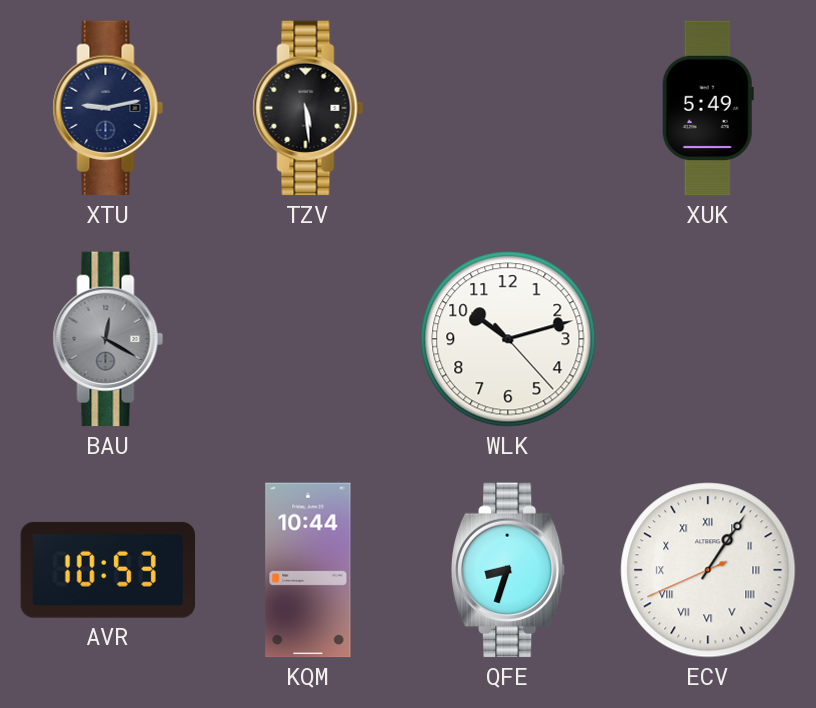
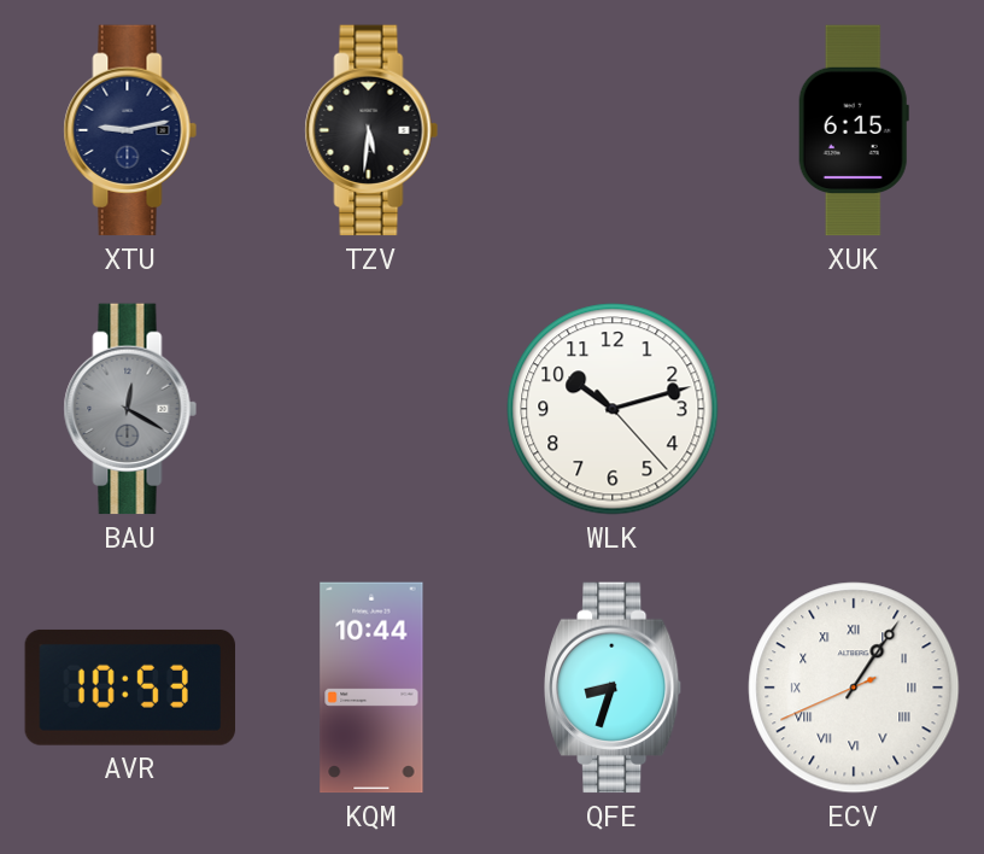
TZV: 5:29 -> 5:31
XUK: 5:49 -> 6:15
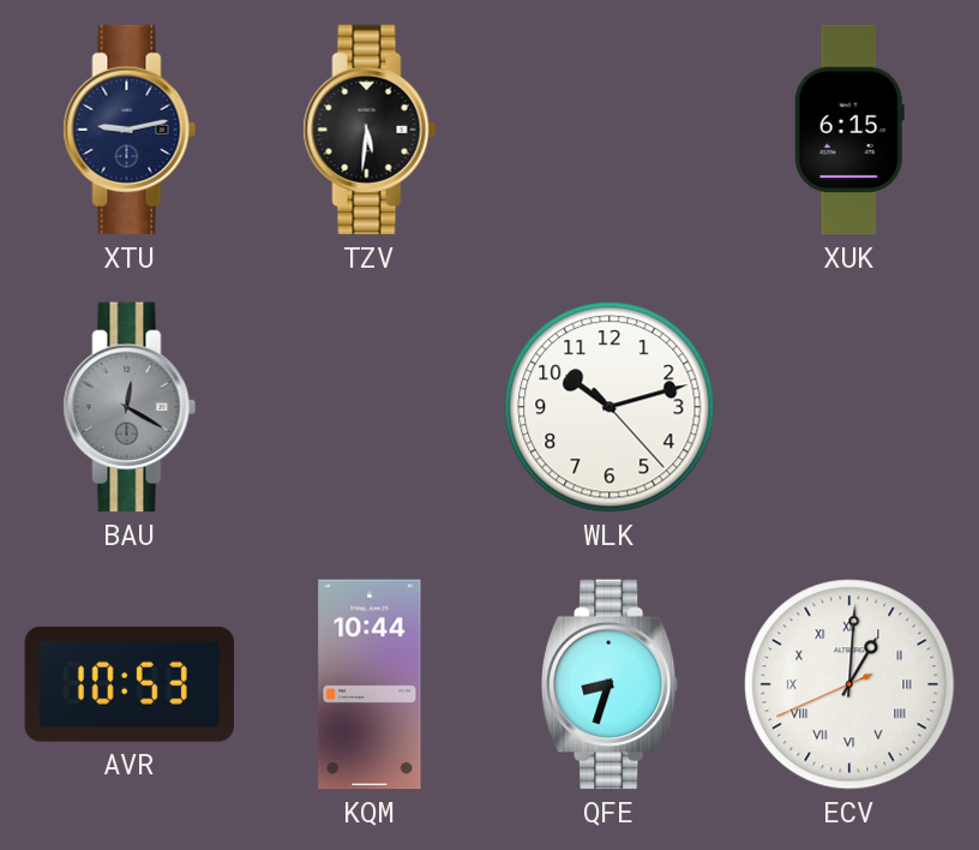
ECV: 1:05 -> 1:00
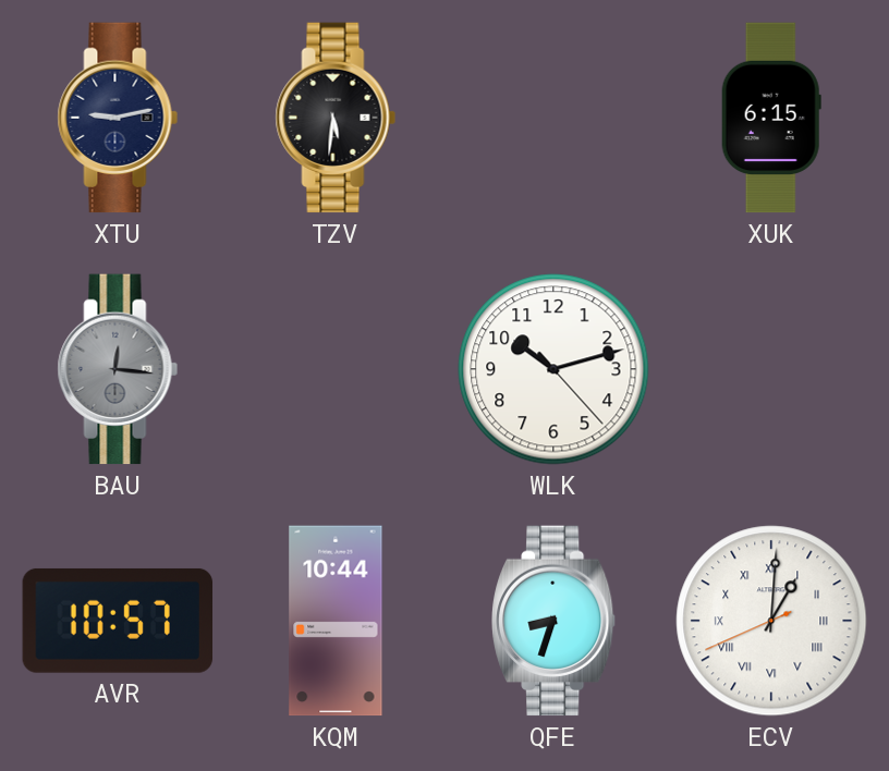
BAU: 12:20 -> 12:16
AVR: 10:53 -> 10:57
